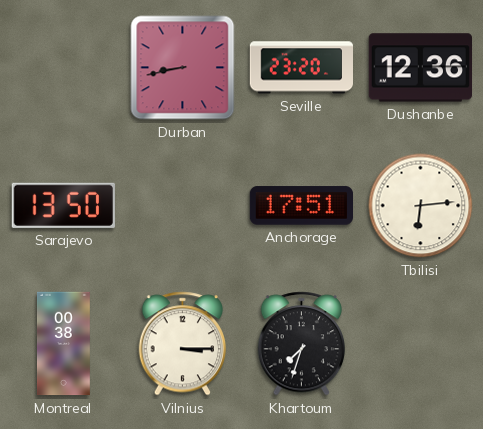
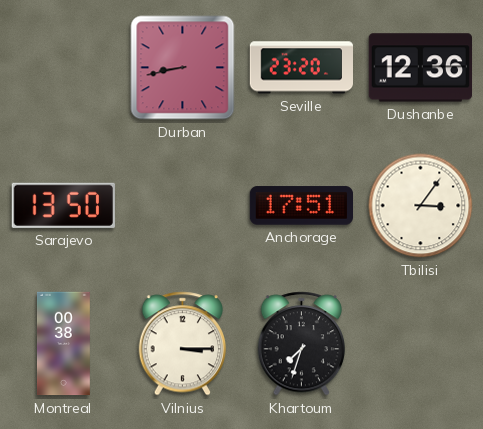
Tbilisi: 6:14 -> 3:06
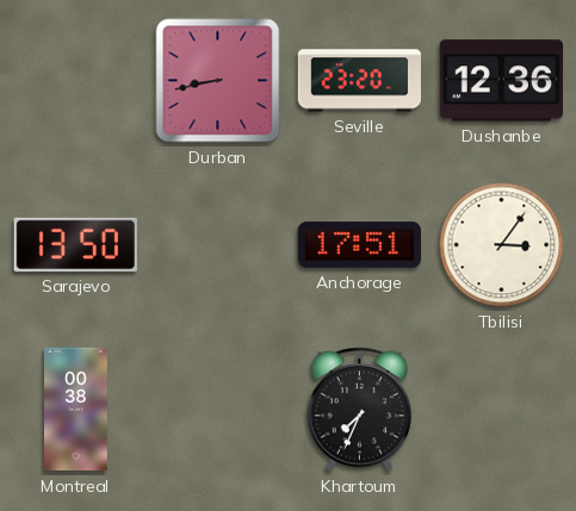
Vilnius: 3:15 -> none
Khartoum: 7:33 -> 7:34
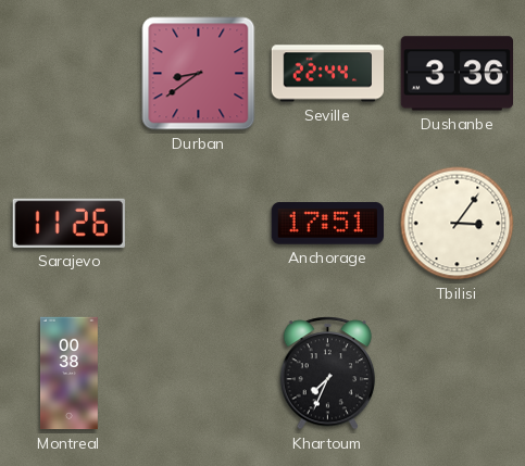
Durban: 8:43 -> 8:39
Seville: 23:20 -> 22:44
Dushanbe: 12:36 -> 3:36
Sarajevo: 13:50 -> 11:26
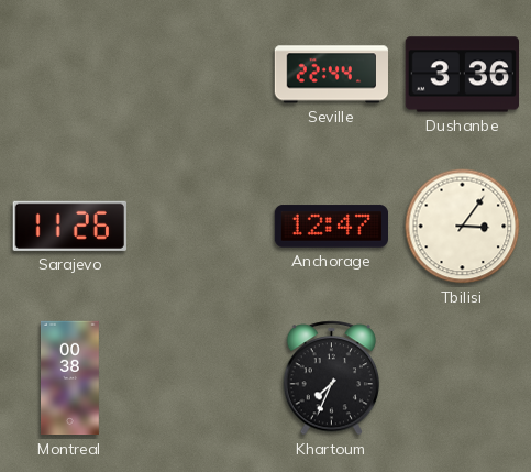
Durban: 8:39 -> none
Anchorage: 17:51 -> 12:47
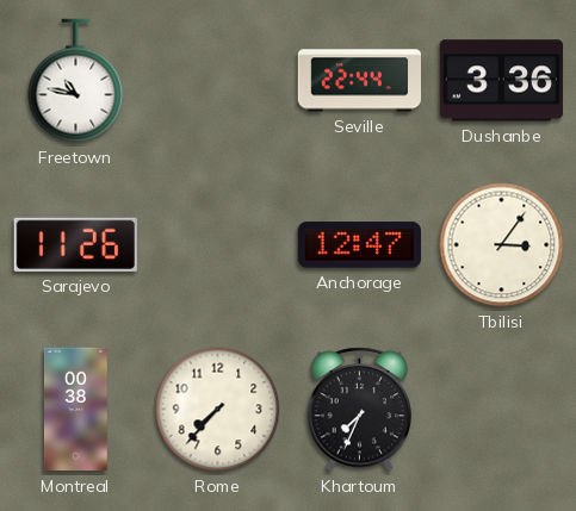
Freetown: none -> 10:47
Rome: none -> 7:37
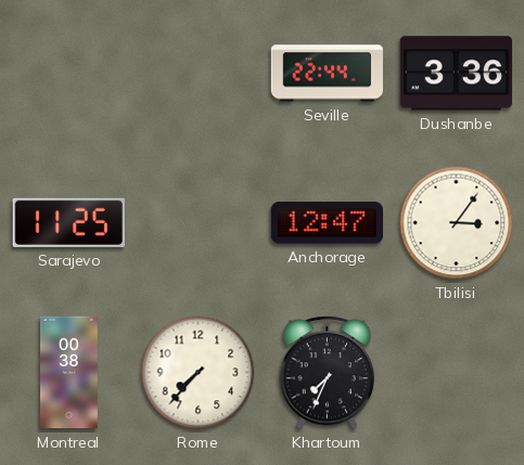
Freetown: 10:47 -> none
Sarajevo: 11:26 -> 11:25
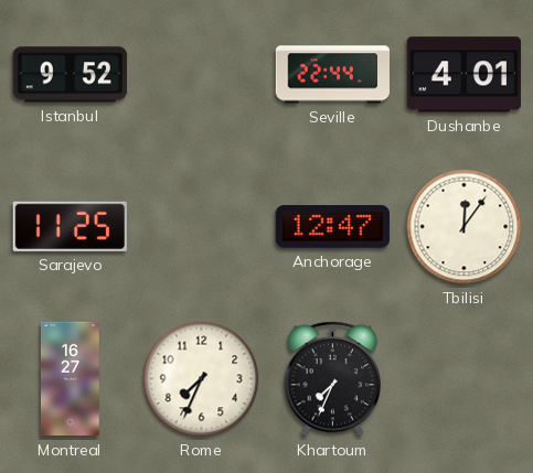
Istanbul: none -> 9:52
Dushanbe: 3:36 -> 4:01
Tbilisi: 3:06 -> 12:06
Montreal: 00:38 -> 16:27
Rome: 7:37 -> 7:34
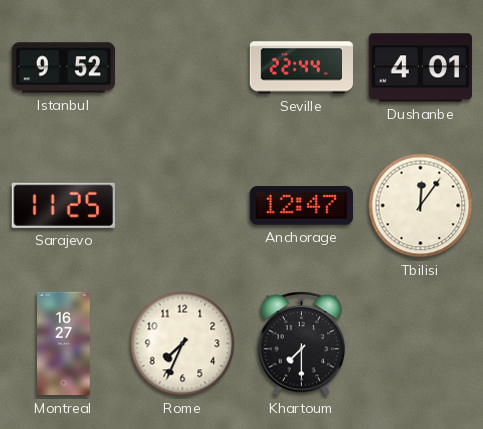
Khartoum: 7:34 -> 7:30
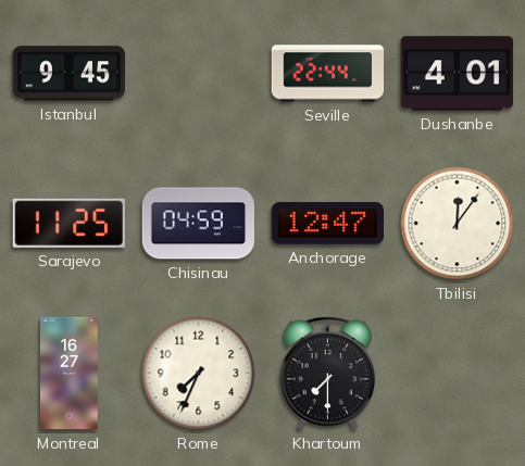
Istanbul: 9:52 -> 9:45
Chisinau: none -> 04:59
